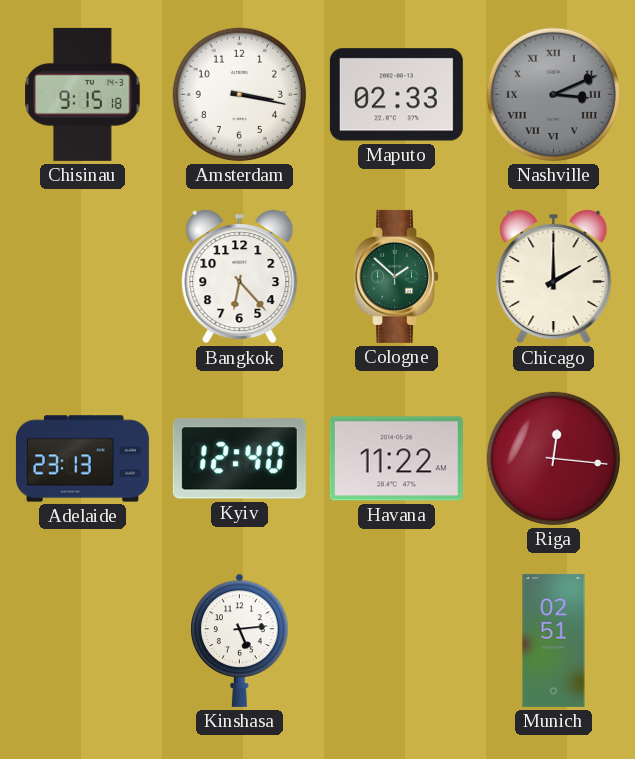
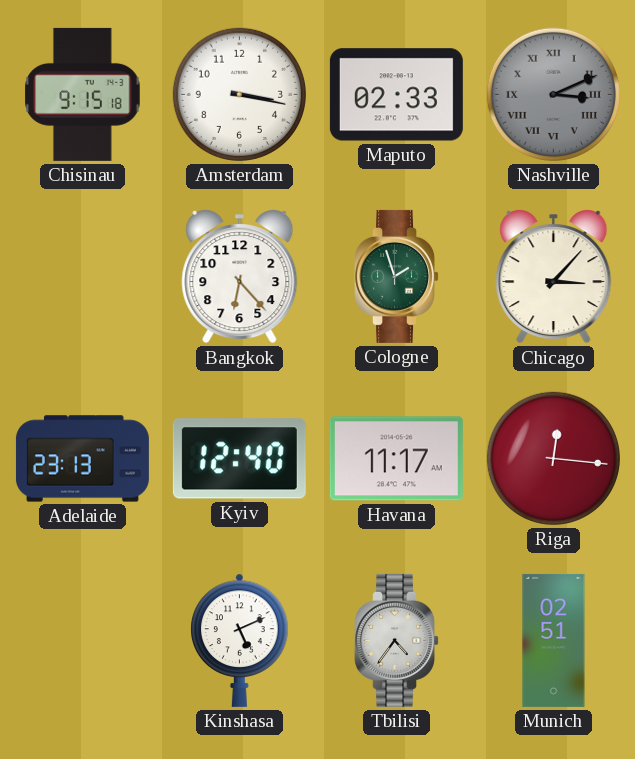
Cologne: 1:52 -> 1:57
Chicago: 2:00 -> 3:07
Havana: 11:22 -> 11:17
Kinshasa: 5:14 -> 5:11
Tbilisi: none -> 4:36
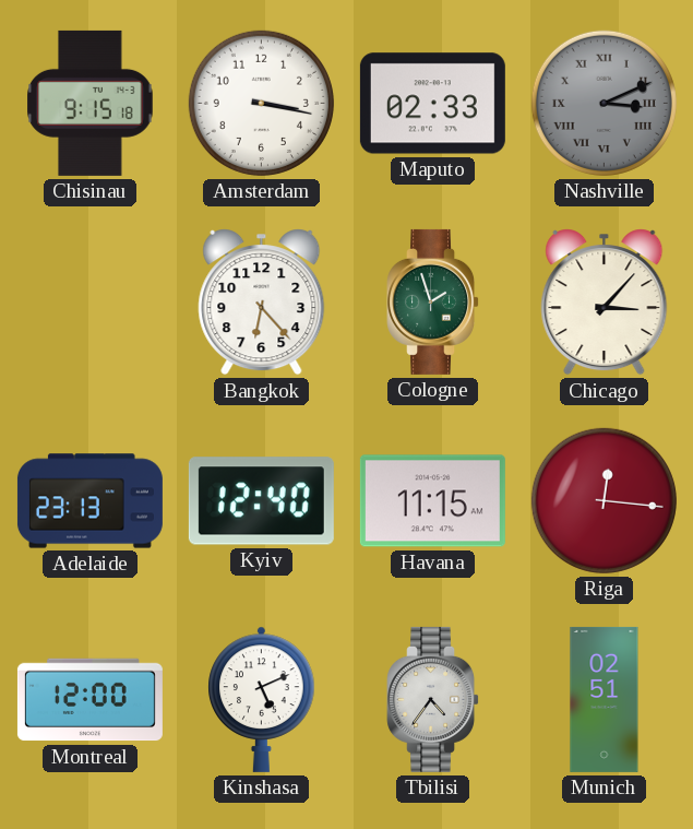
Havana: 11:17 -> 11:15
Montreal: none -> 12:00
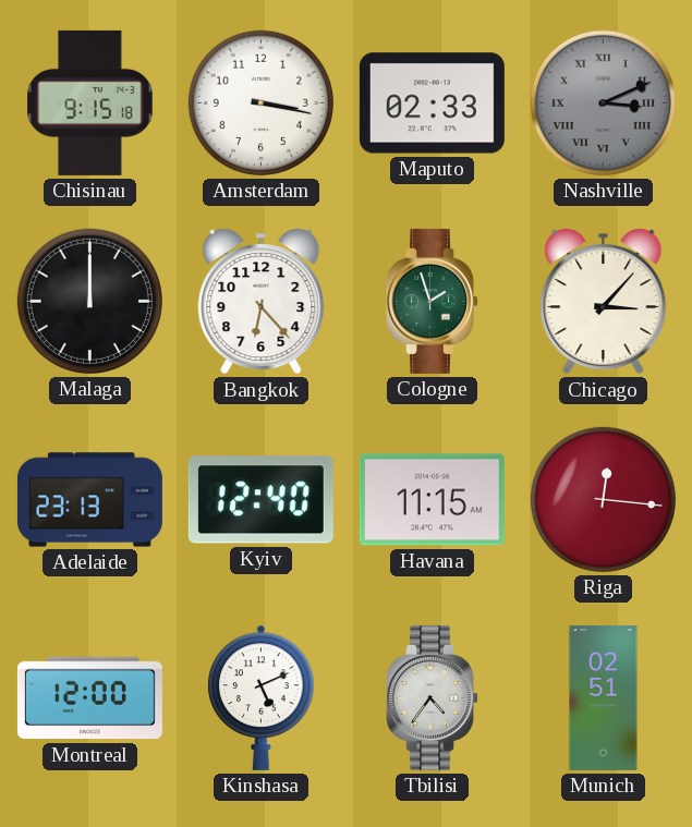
Malaga: none -> 12:00
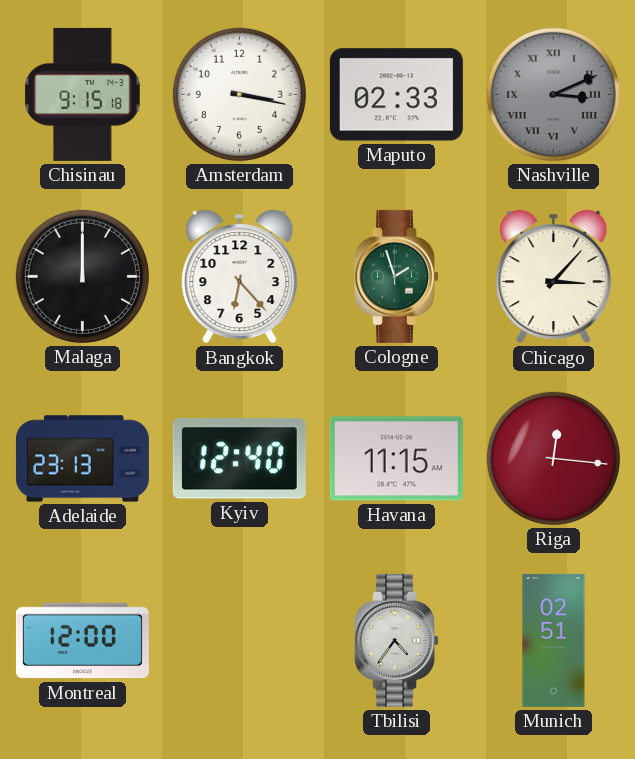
Kinshasa: 5:11 -> none
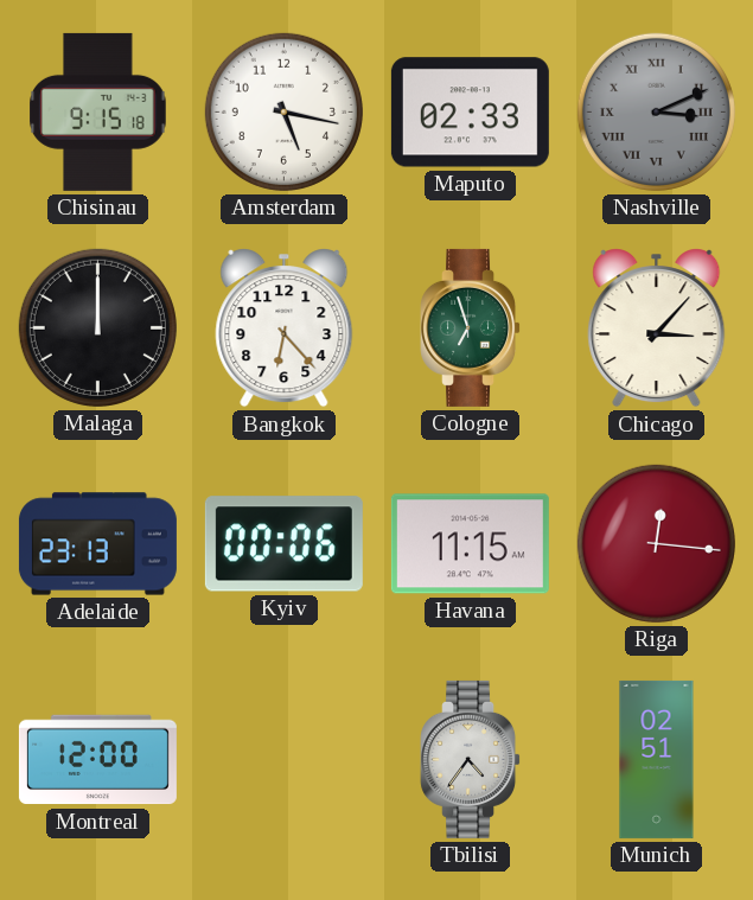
Amsterdam: 3:17 -> 5:17
Cologne: 1:57 -> 6:57
Kyiv: 12:40 -> 00:06
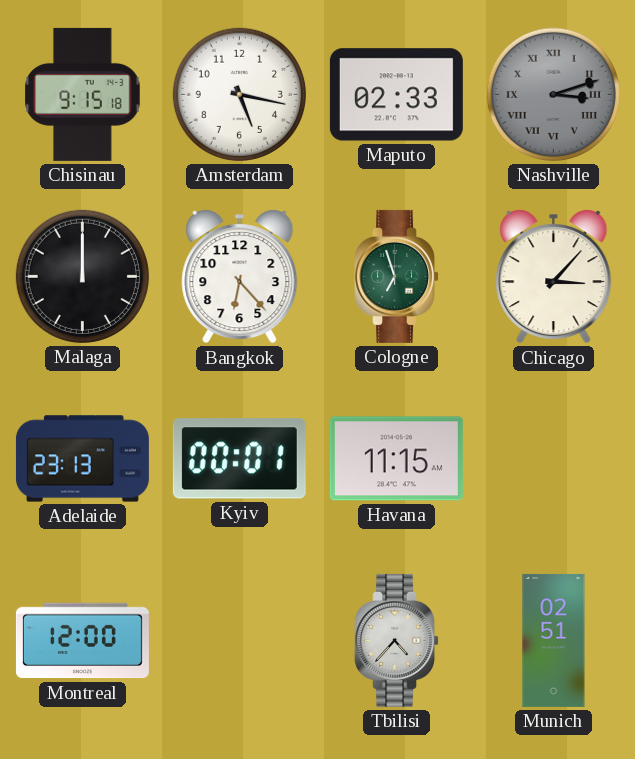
Nashville: 3:11 -> 3:12
Kyiv: 00:06 -> 00:01
Riga: 12:16 -> none
Tbilisi: 4:36 -> 4:37
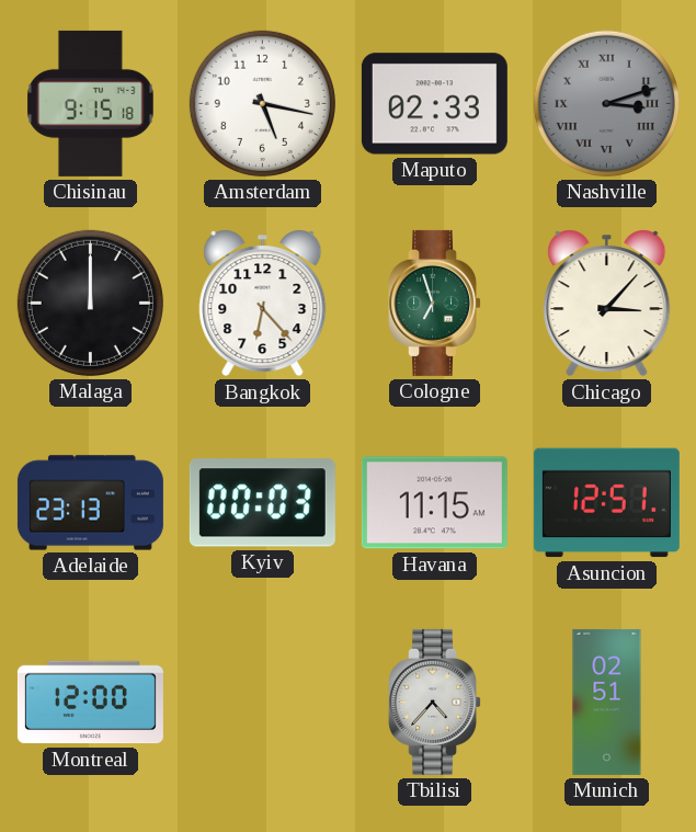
Kyiv: 00:01 -> 00:03
Asuncion: none -> 12:51
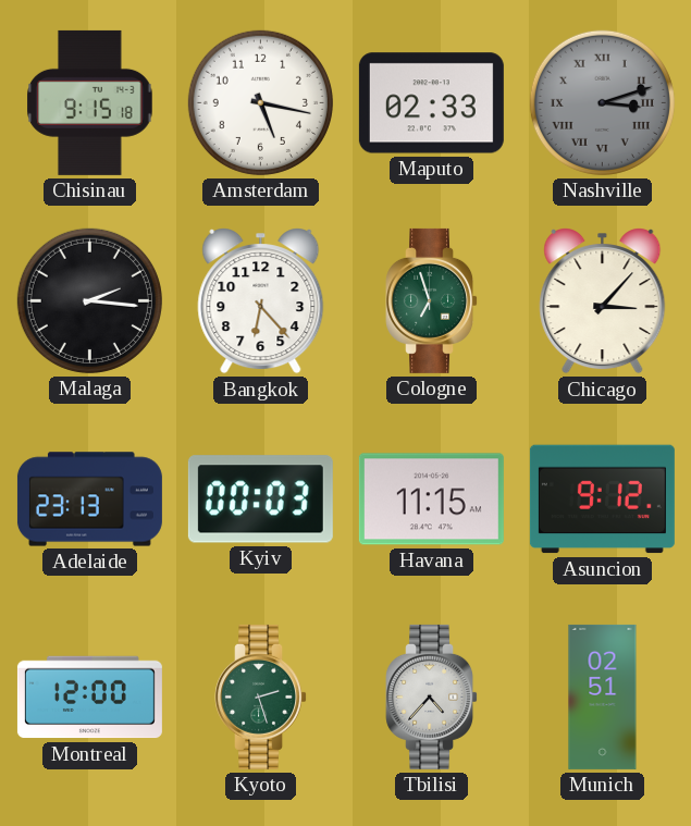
Malaga: 12:00 -> 2:16
Asuncion: 12:51 -> 9:12
Kyoto: none -> 2:27
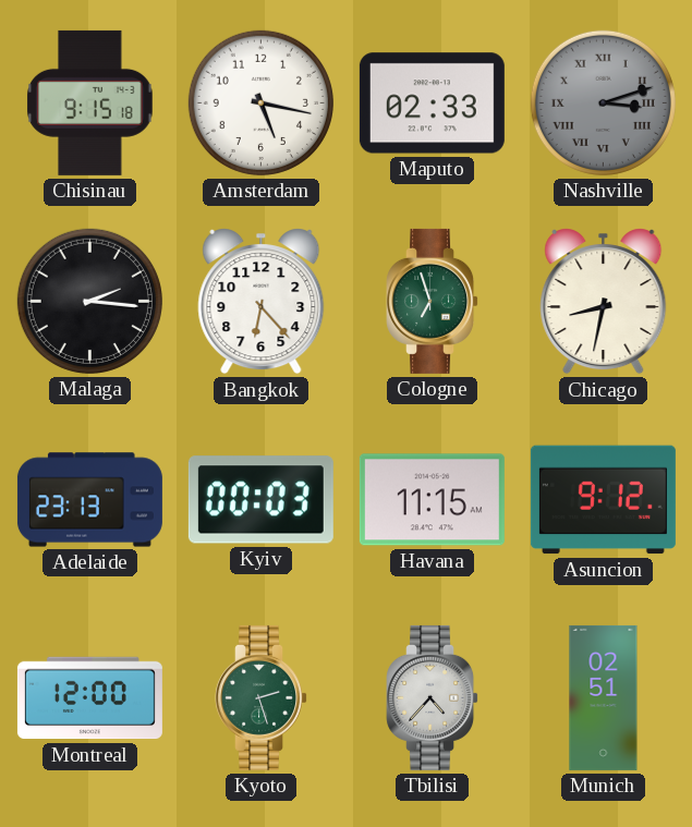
Chicago: 3:07 -> 8:32
